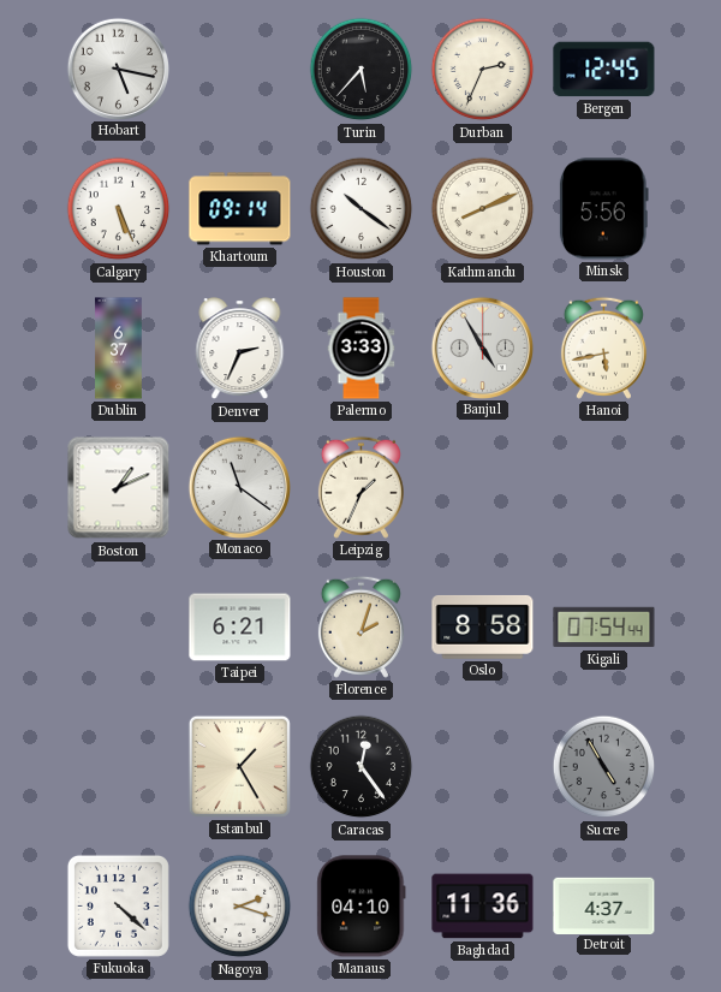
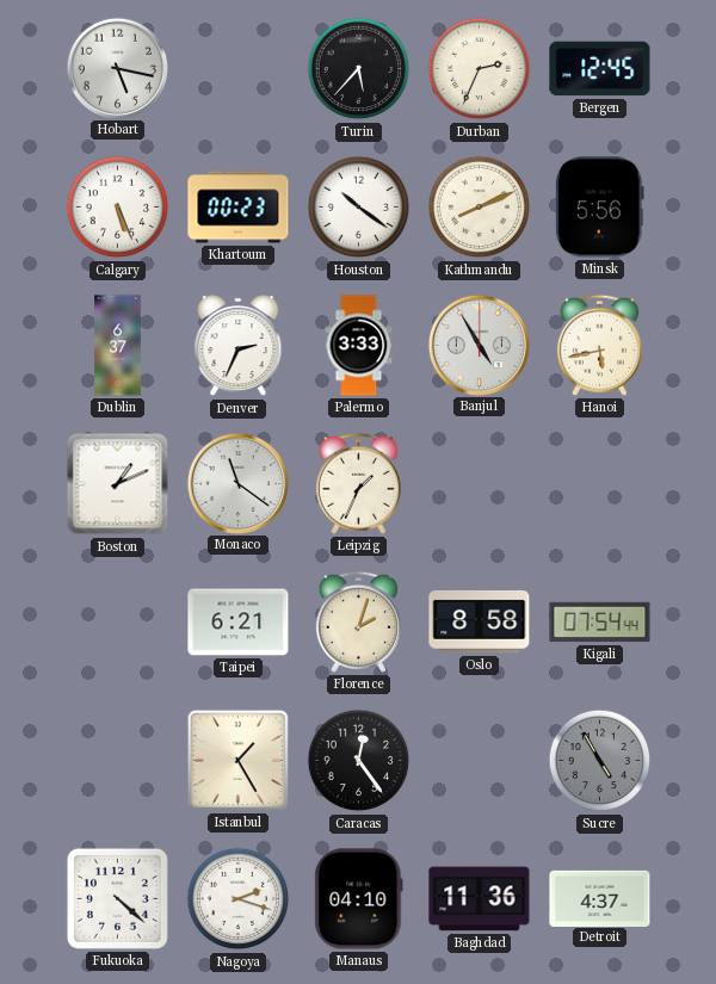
Khartoum: 09:14 -> 00:23
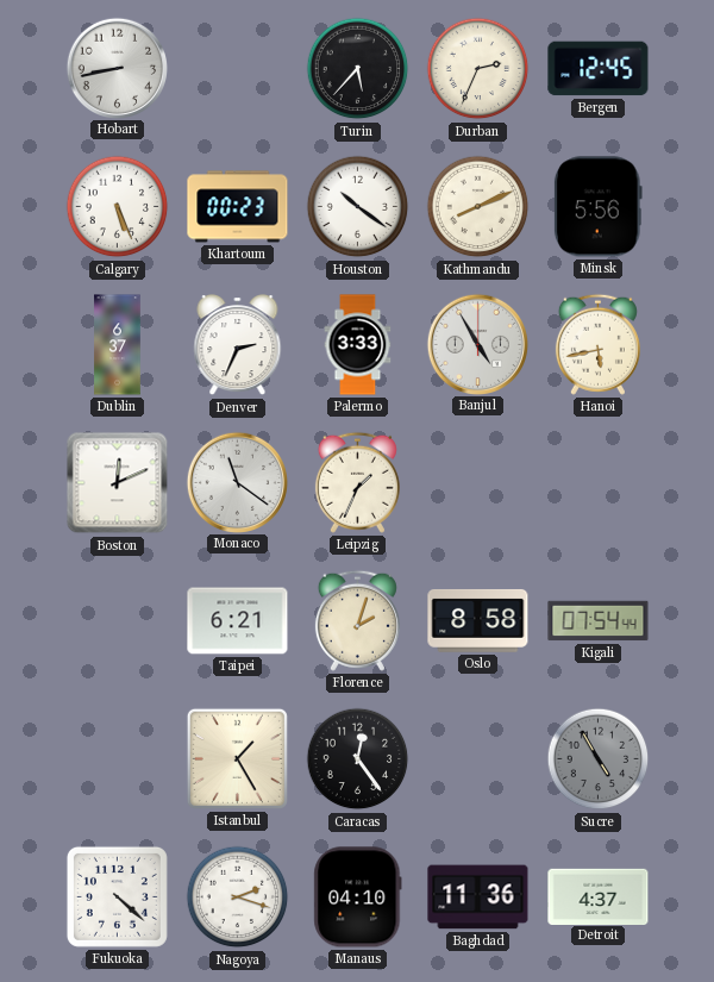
Hobart: 5:17 -> 8:43
Boston: 1:11 -> 12:11
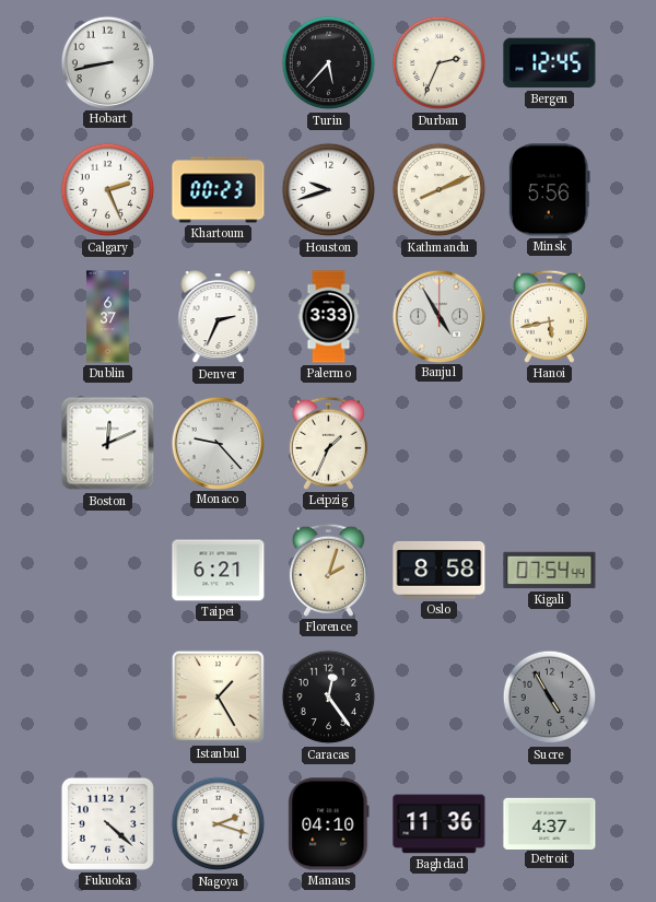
Calgary: 5:26 -> 2:26
Houston: 10:21 -> 9:42
Monaco: 11:21 -> 9:23
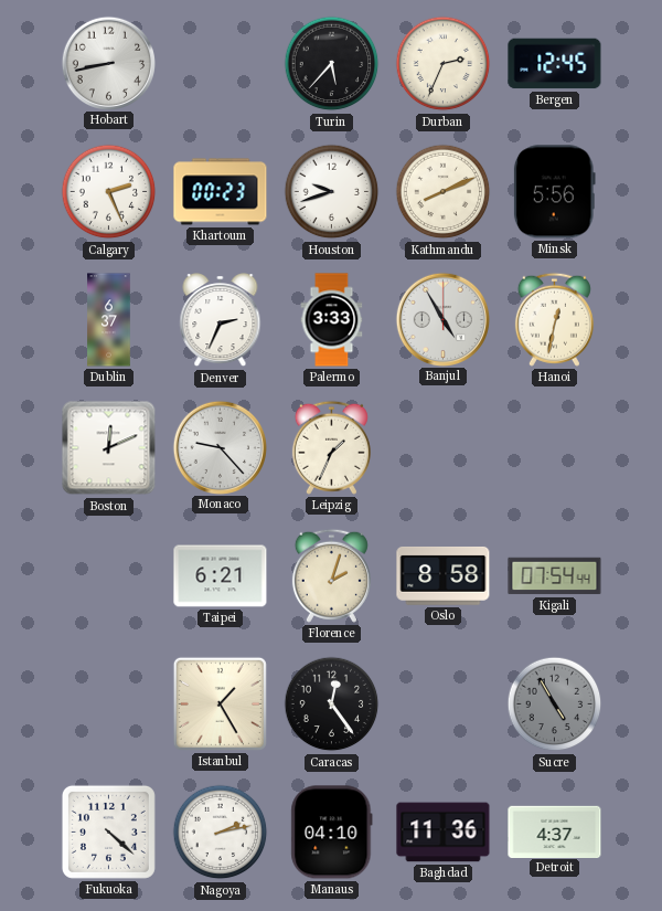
Hanoi: 5:43 -> 12:32
Nagoya: 2:18 -> 2:13
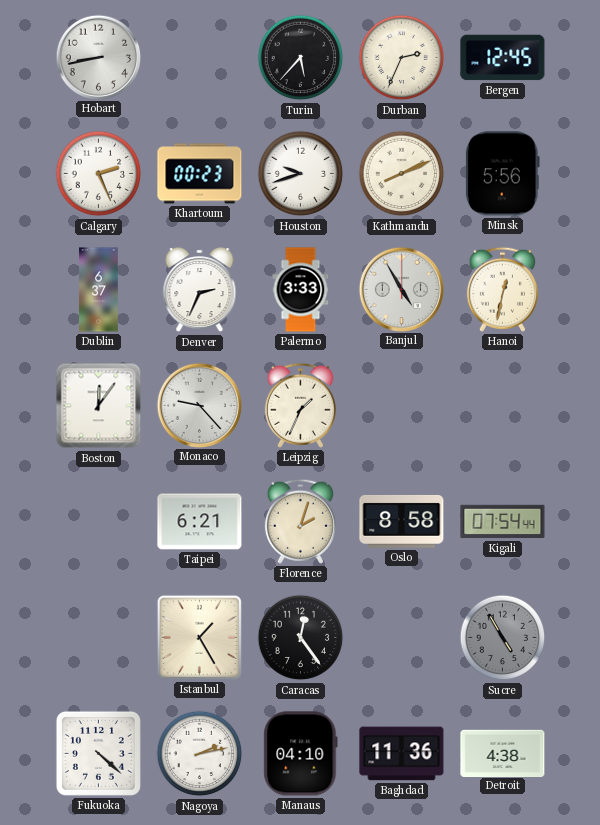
Boston: 12:11 -> 12:06
Detroit: 4:37 -> 4:38
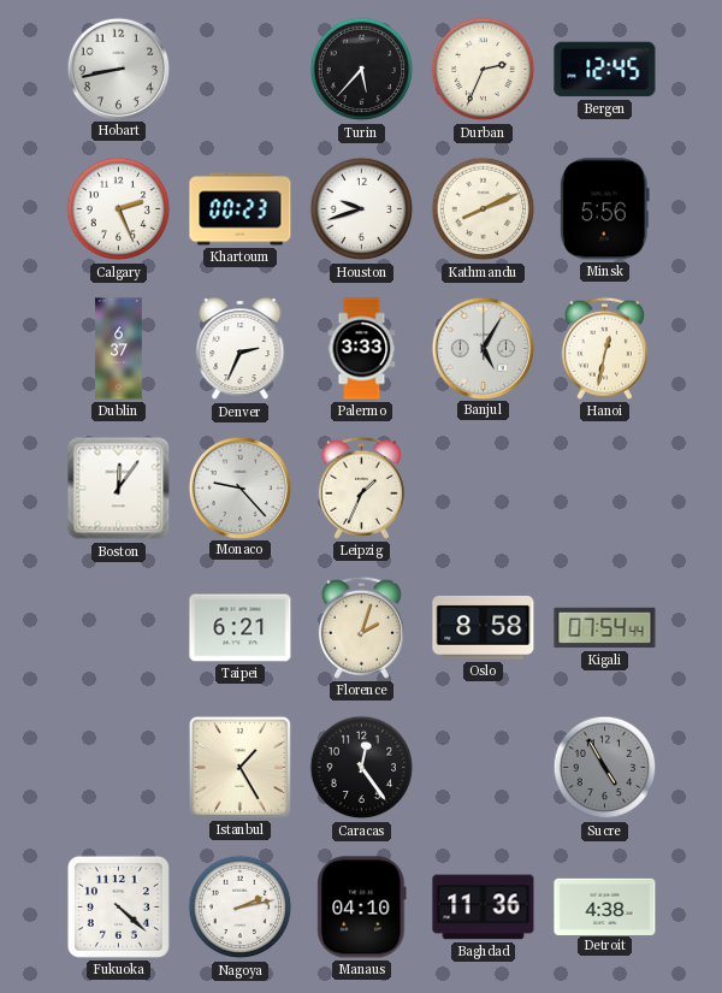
Banjul: 4:55 -> 5:05
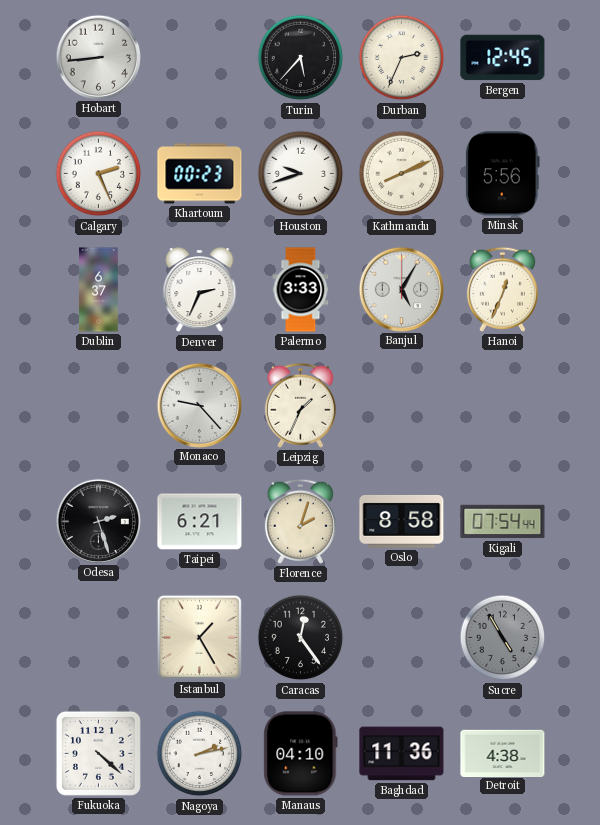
Hobart: 8:43 -> 8:44
Hanoi: 12:32 -> 12:34
Boston: 12:06 -> none
Odesa: none -> 2:27
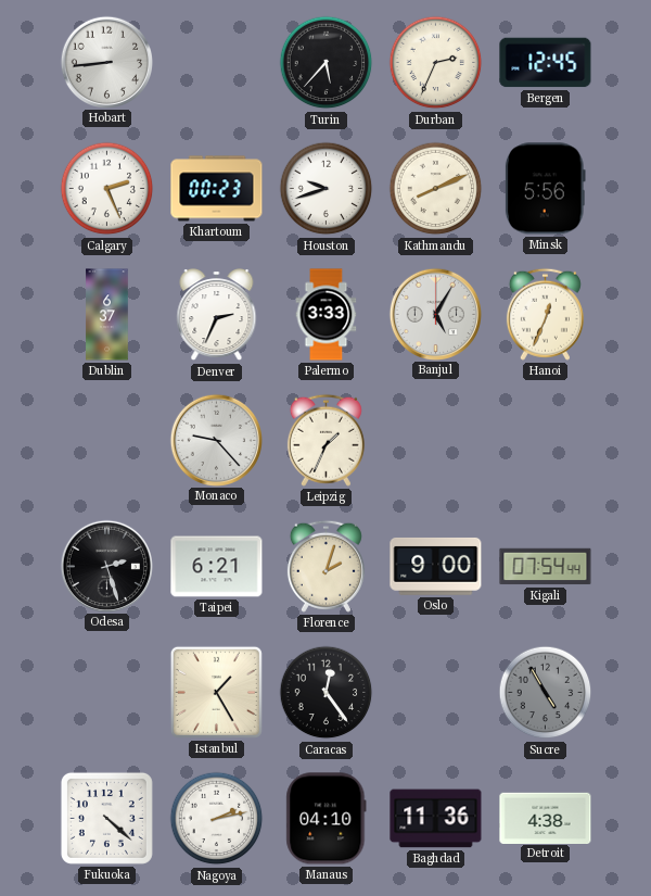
Oslo: 8:58 -> 9:00
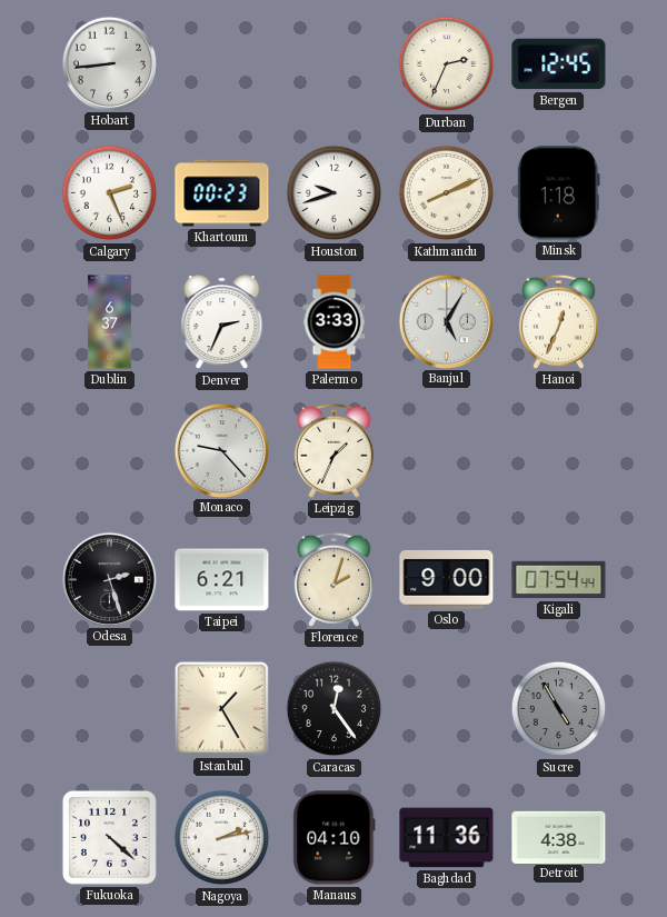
Turin: 5:37 -> none
Minsk: 5:56 -> 1:18
